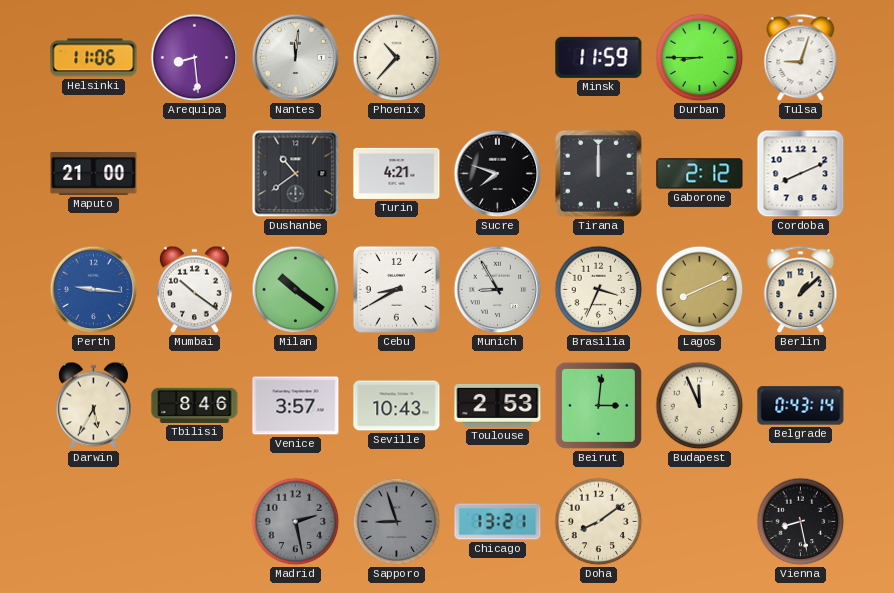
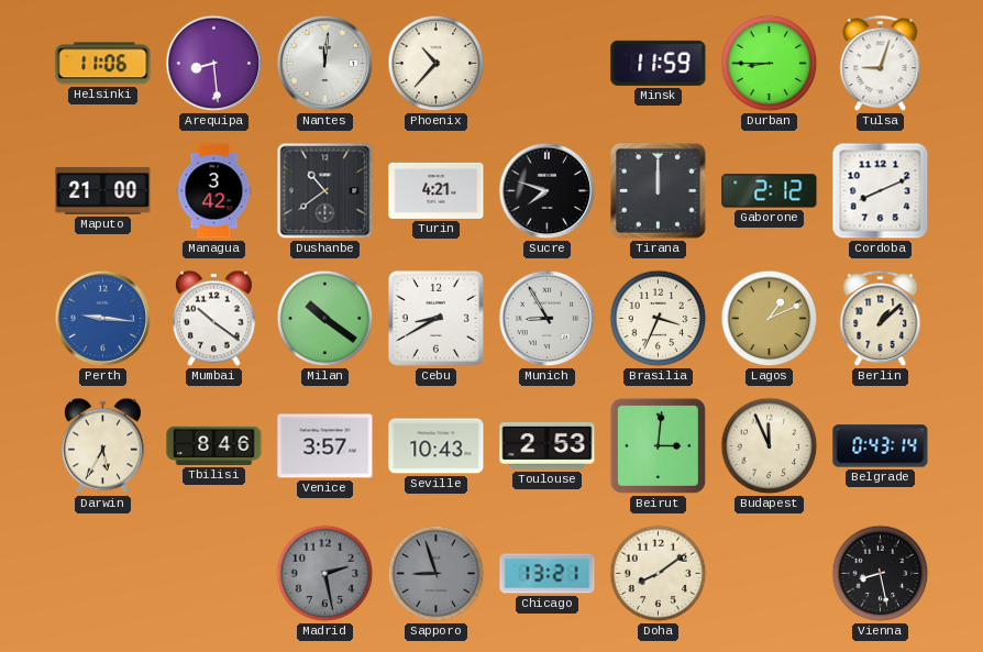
Managua: none -> 3:42
Lagos: 8:11 -> 1:11
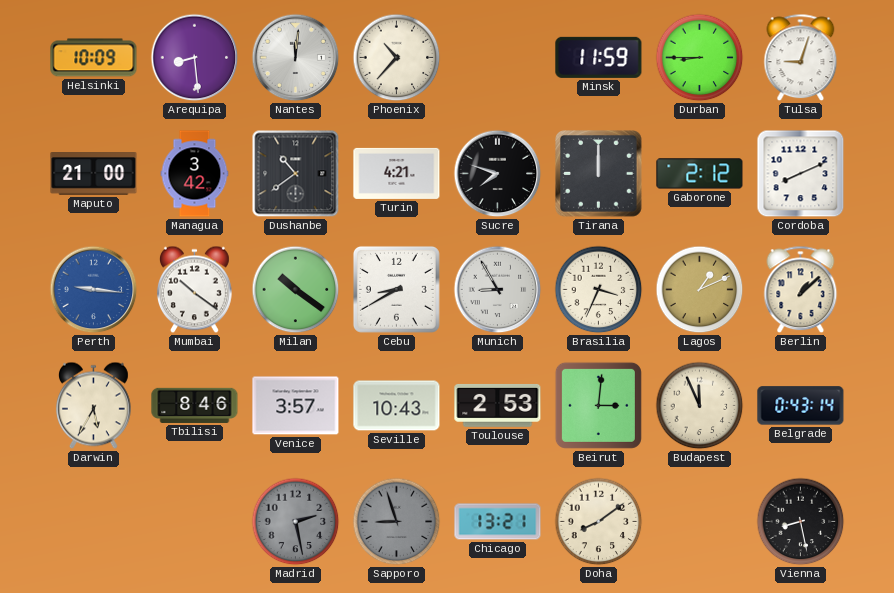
Helsinki: 11:06 -> 10:09
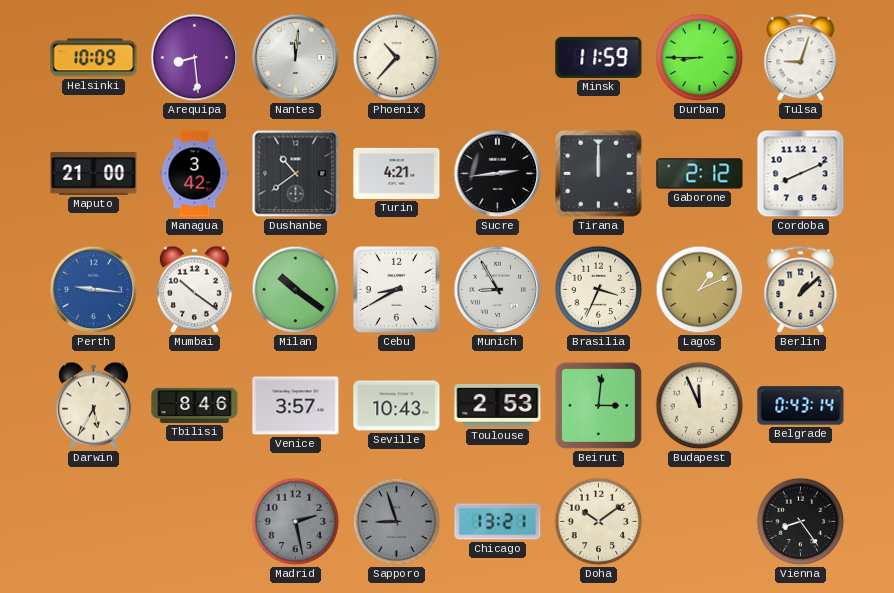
Sucre: 7:48 -> 2:44
Doha: 8:09 -> 10:09
Vienna: 8:28 -> 8:24
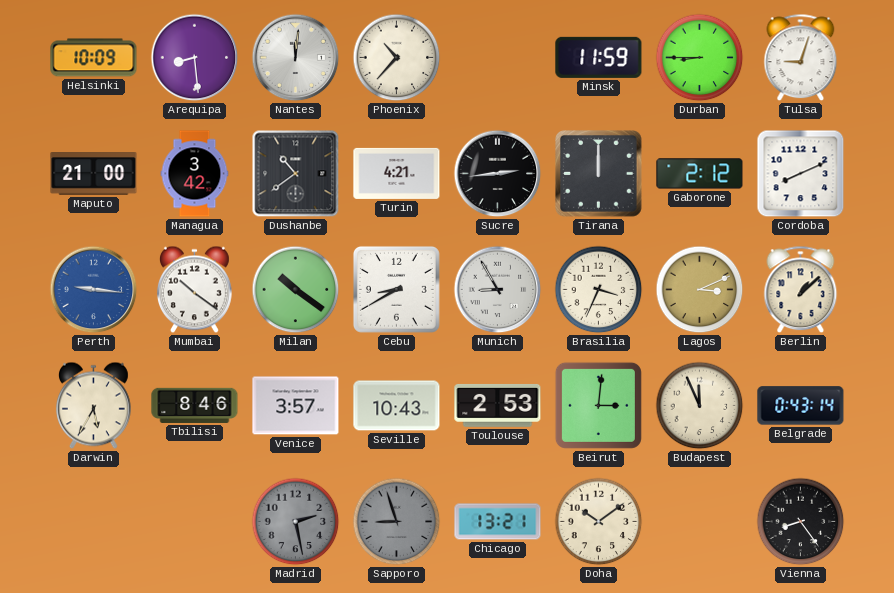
Lagos: 1:11 -> 3:11
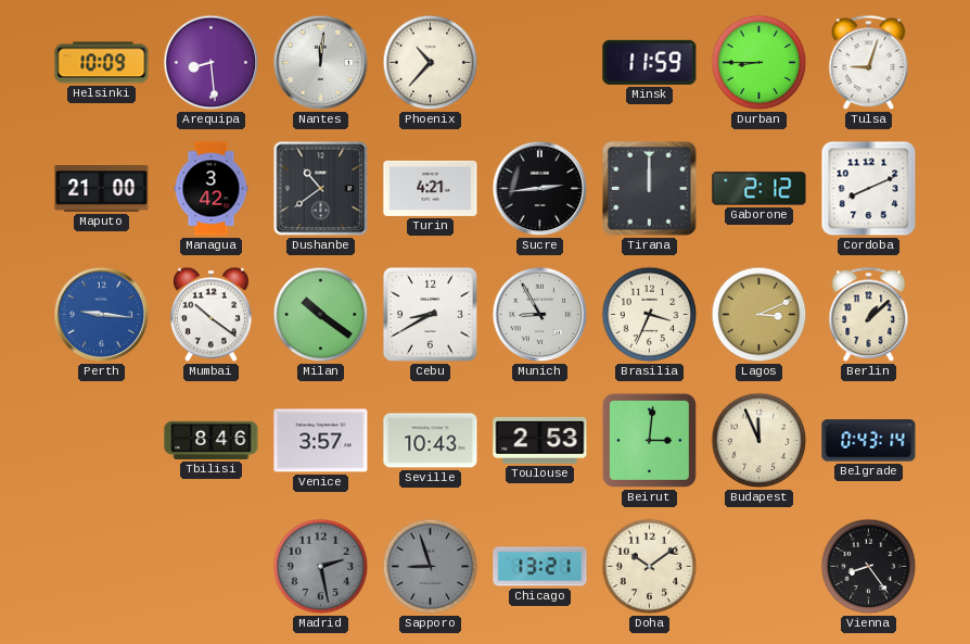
Darwin: 5:35 -> none
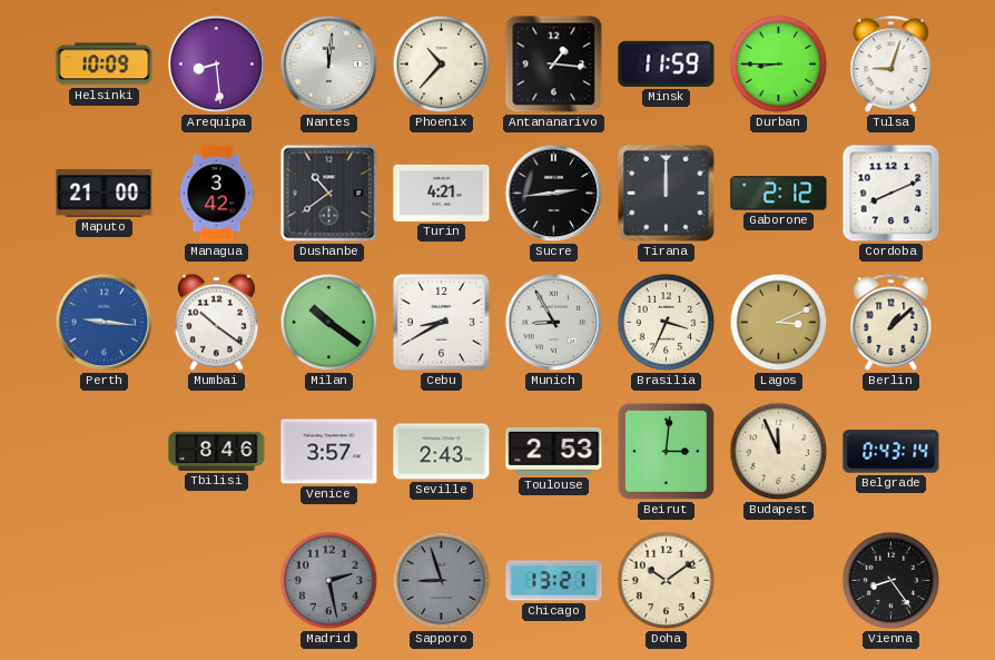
Antananarivo: none -> 1:16
Seville: 10:43 -> 2:43
